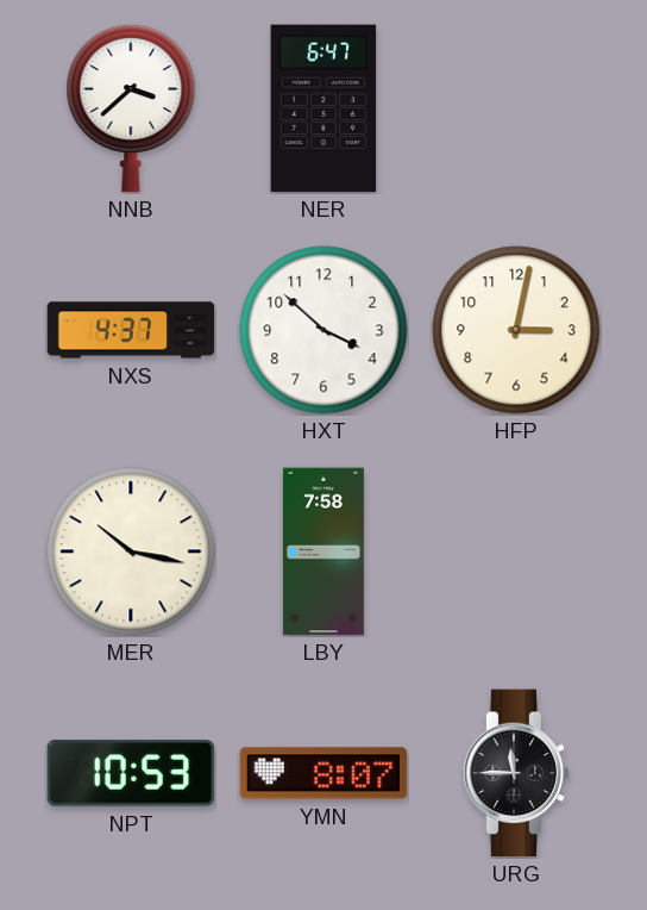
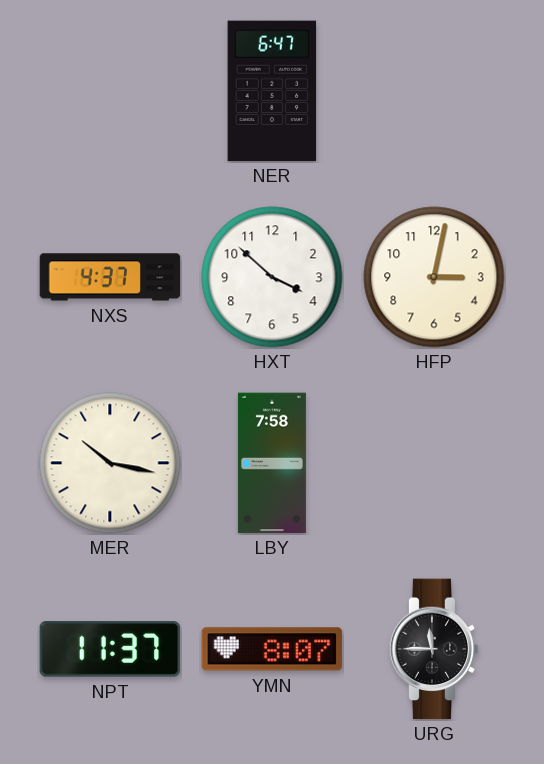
NNB: 3:38 -> none
NPT: 10:53 -> 11:37
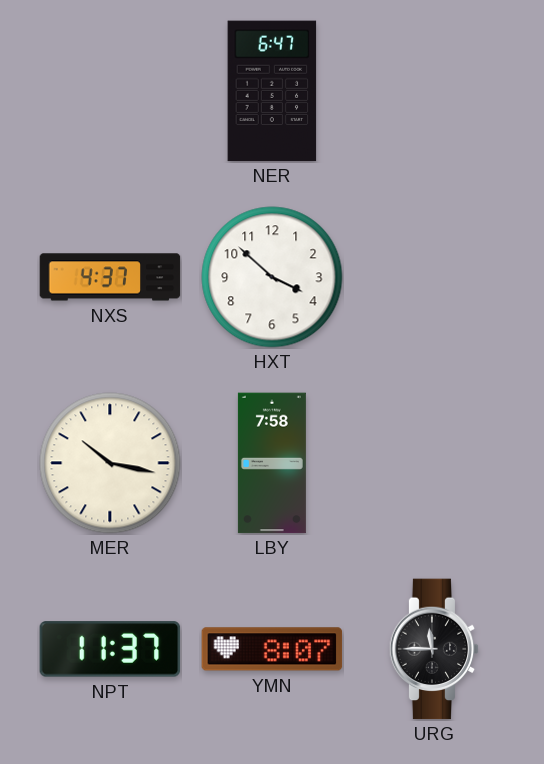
HFP: 3:02 -> none
